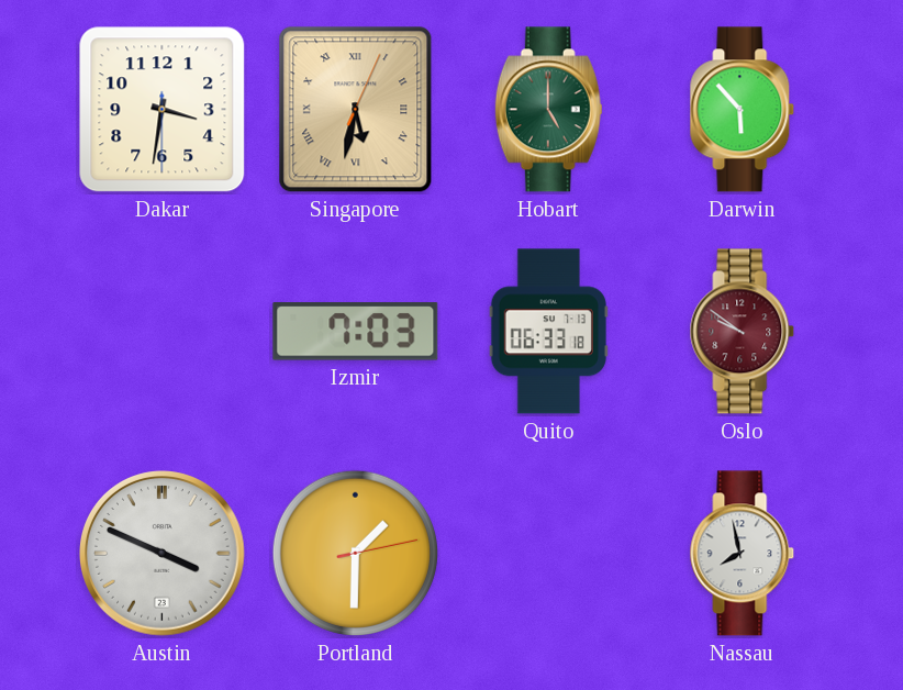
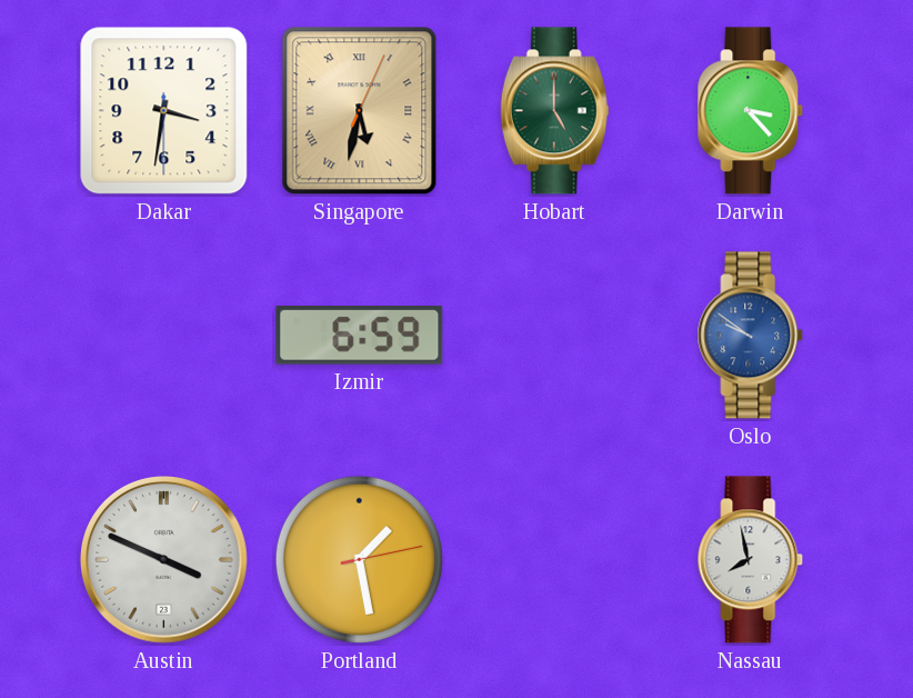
Darwin: 5:53 -> 3:23
Izmir: 7:03 -> 6:59
Quito: 06:33 -> none
Oslo dial: burgundy -> blue
Portland: 1:30 -> 1:28
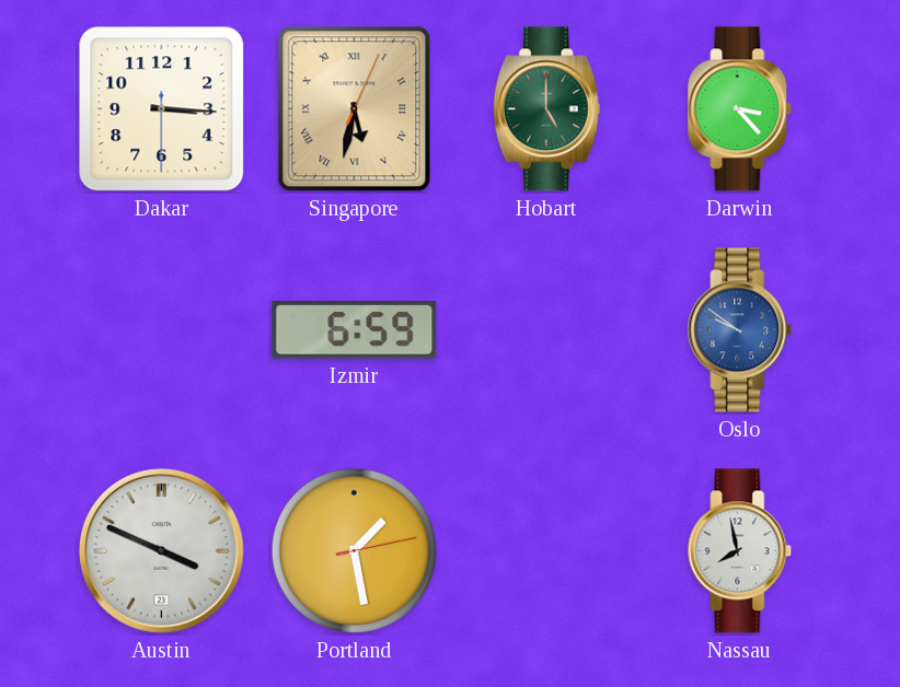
Dakar: 3:31 -> 3:15
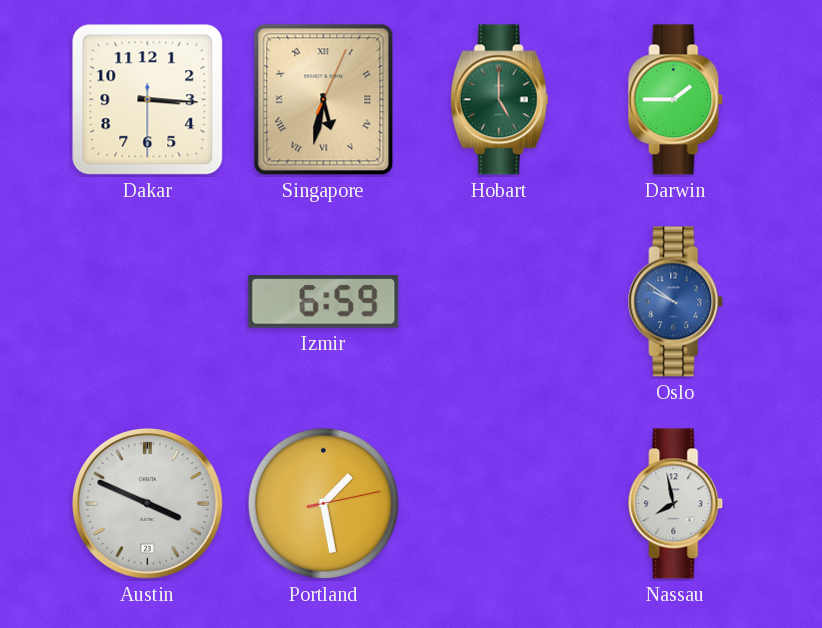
Darwin: 3:23 -> 1:45
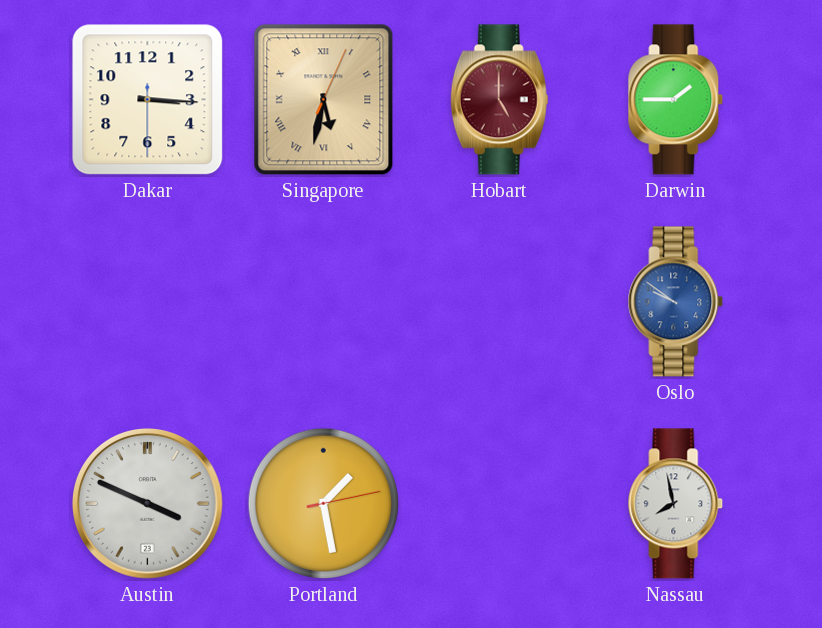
Hobart dial: green -> burgundy
Izmir: 6:59 -> none
